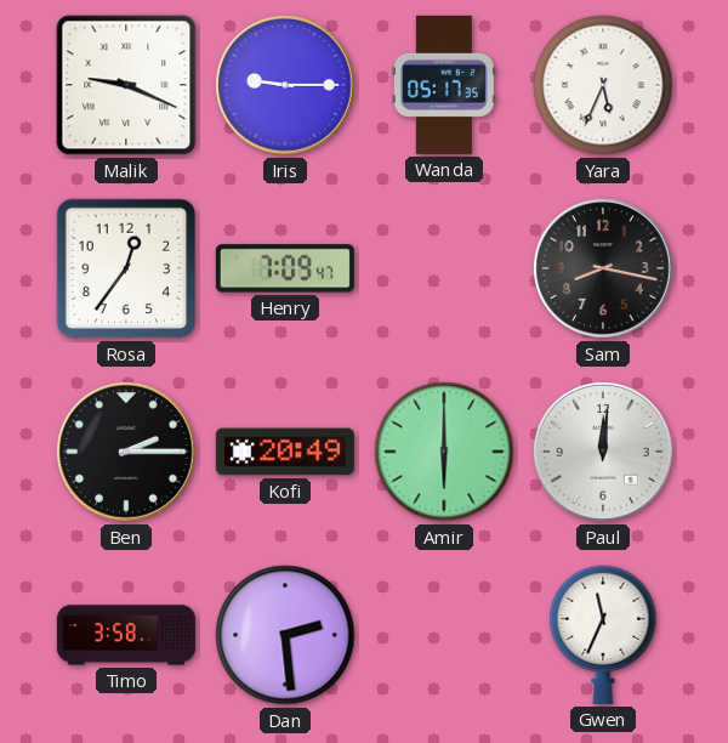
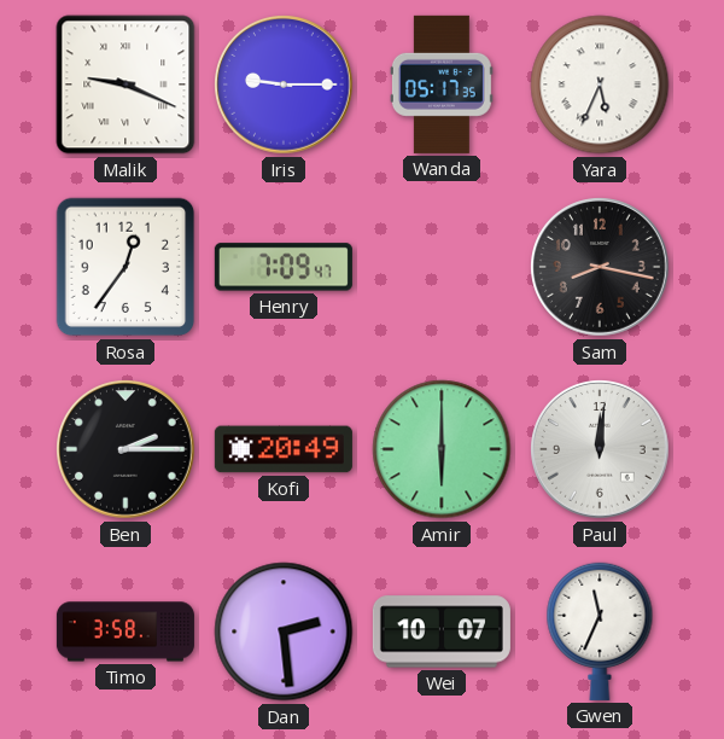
Wei: none -> 10:07
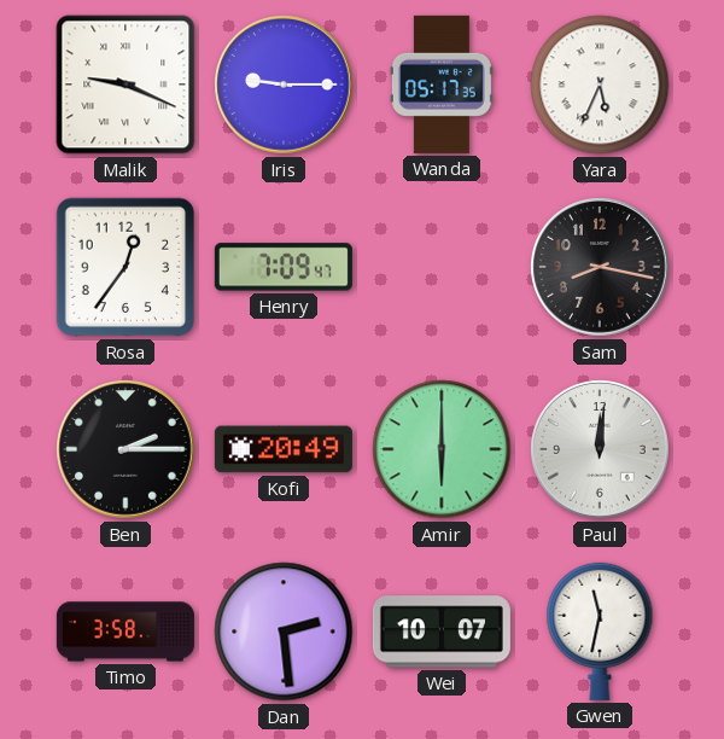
Gwen: 11:34 -> 11:32
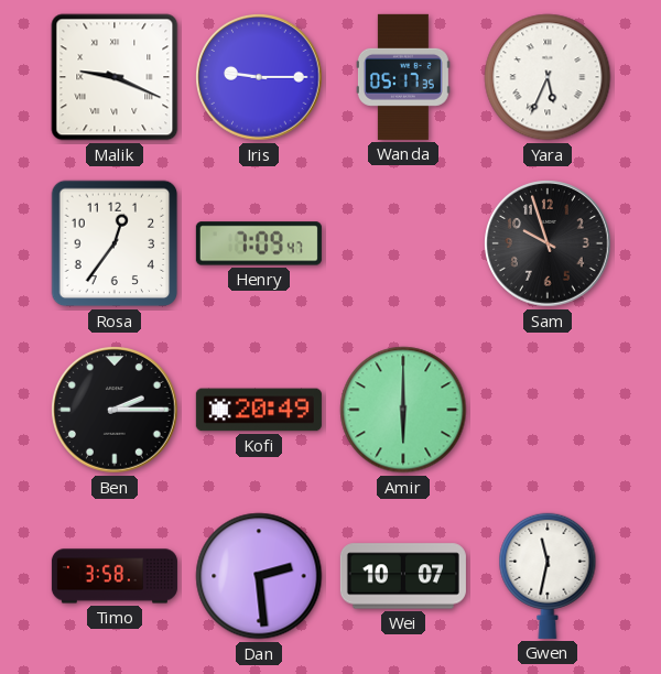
Sam: 8:17 -> 9:57
Paul: 12:01 -> none
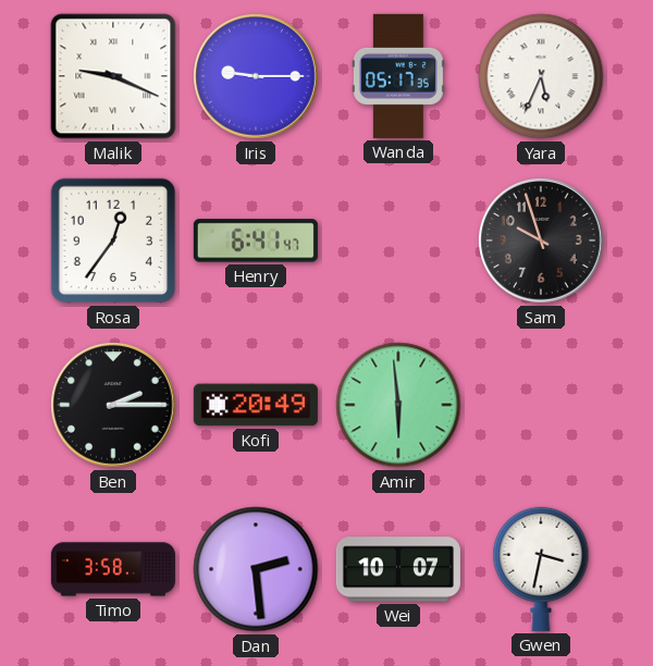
Henry: 7:09 -> 6:41
Amir: 6:00 -> 5:59
Gwen: 11:32 -> 3:32
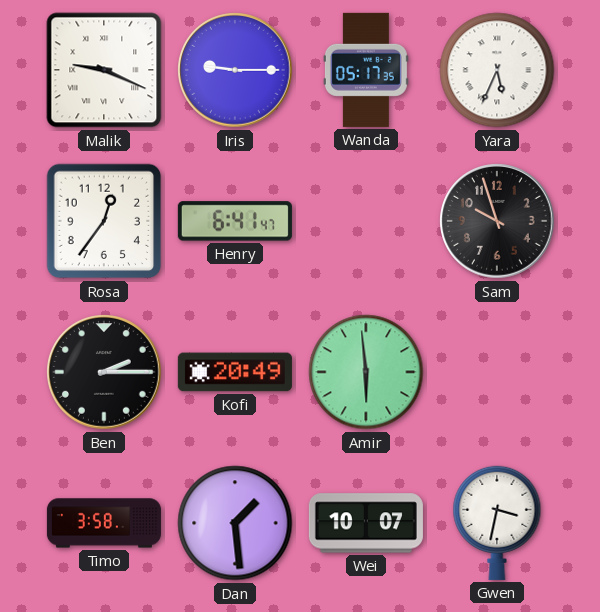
Dan: 2:29 -> 1:29
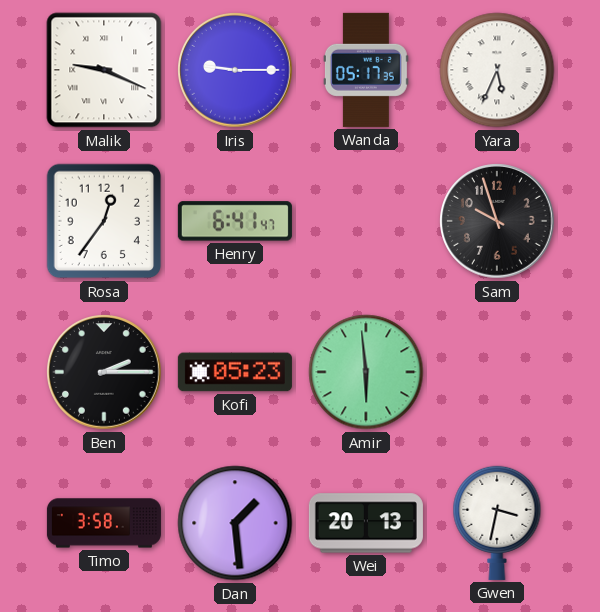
Kofi: 20:49 -> 05:23
Wei: 10:07 -> 20:13
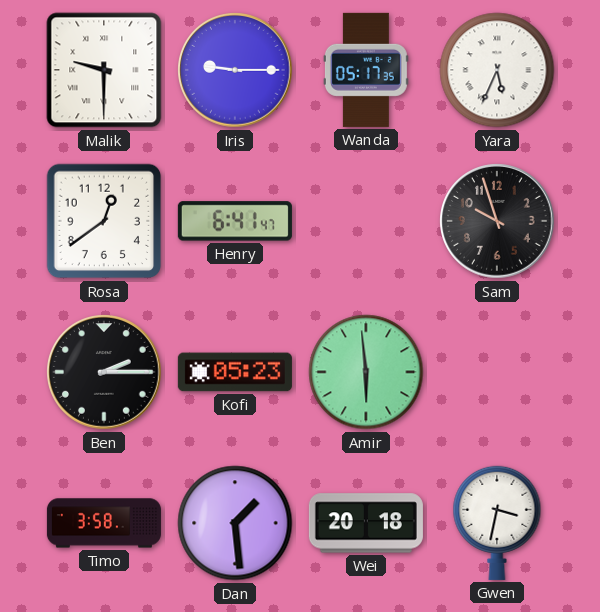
Malik: 9:19 -> 9:30
Rosa: 12:36 -> 12:39
Wei: 20:13 -> 20:18
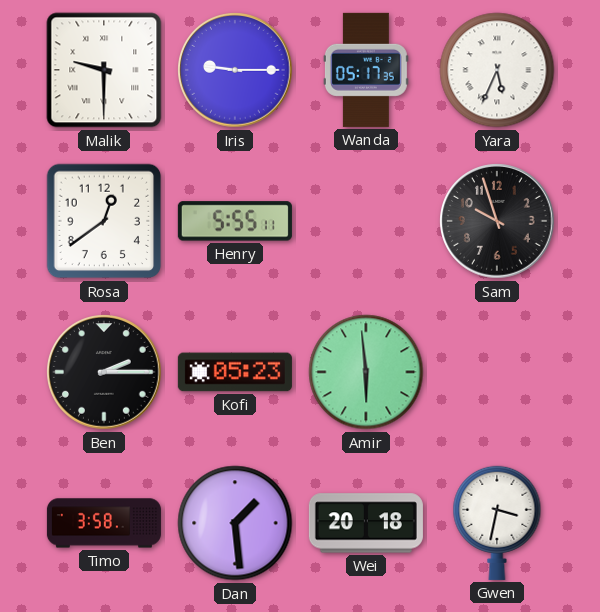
Henry: 6:41 -> 5:55
